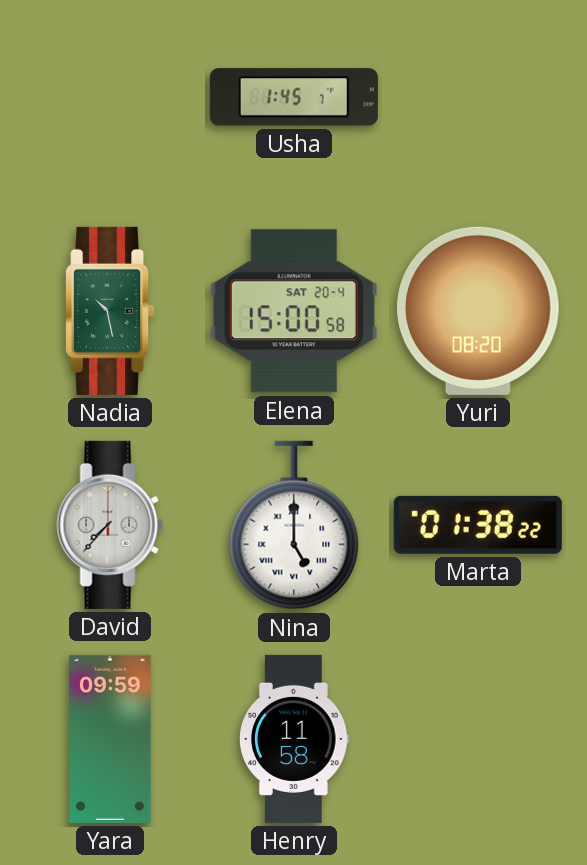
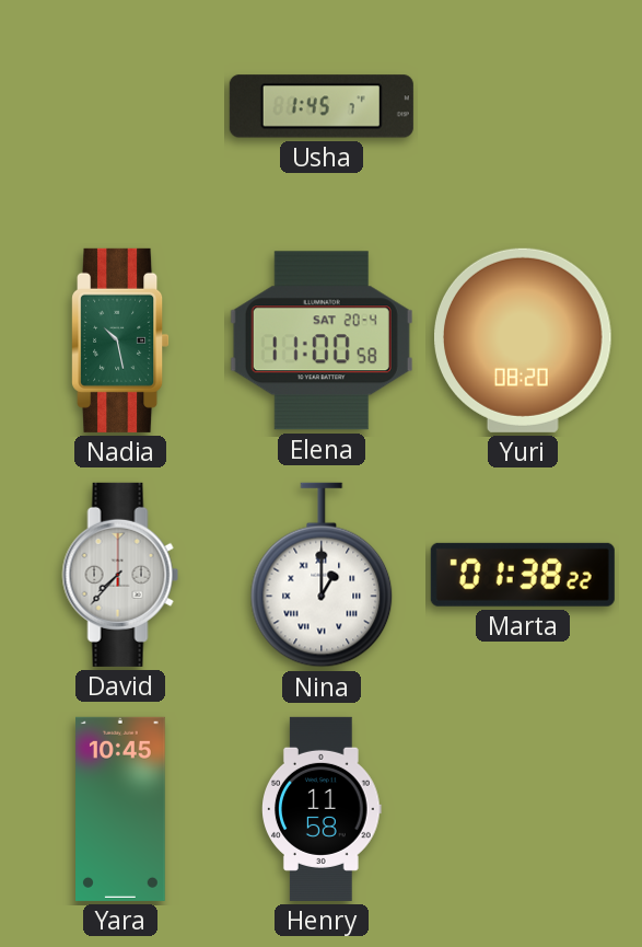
Elena: 15:00 -> 11:00
Nina: 5:00 -> 1:00
Yara: 09:59 -> 10:45
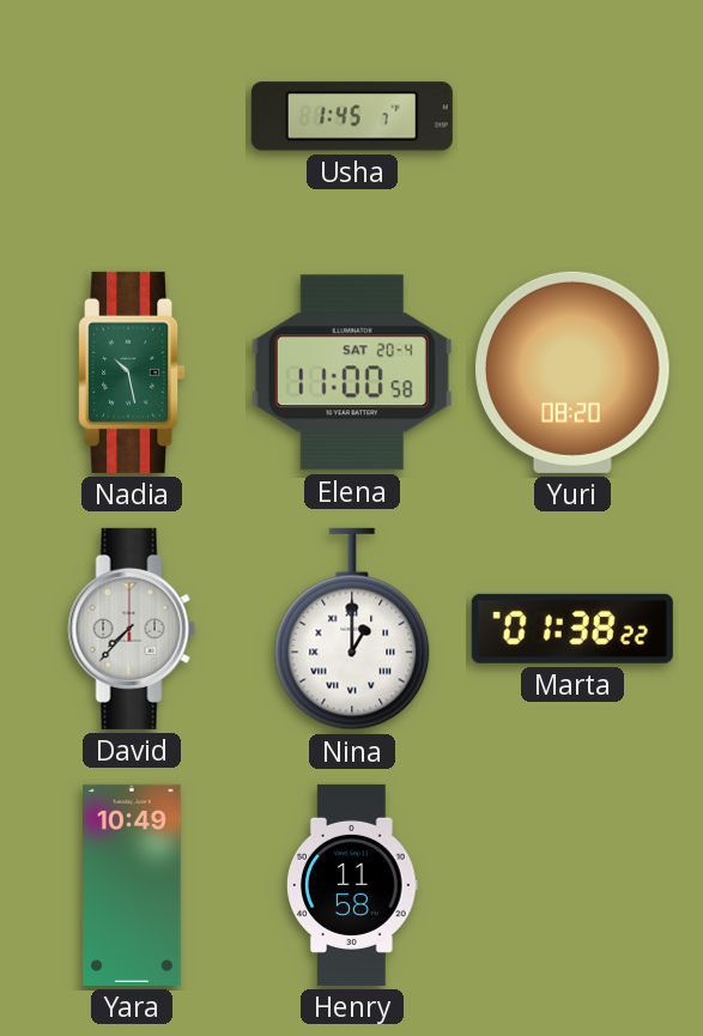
Yara: 10:45 -> 10:49
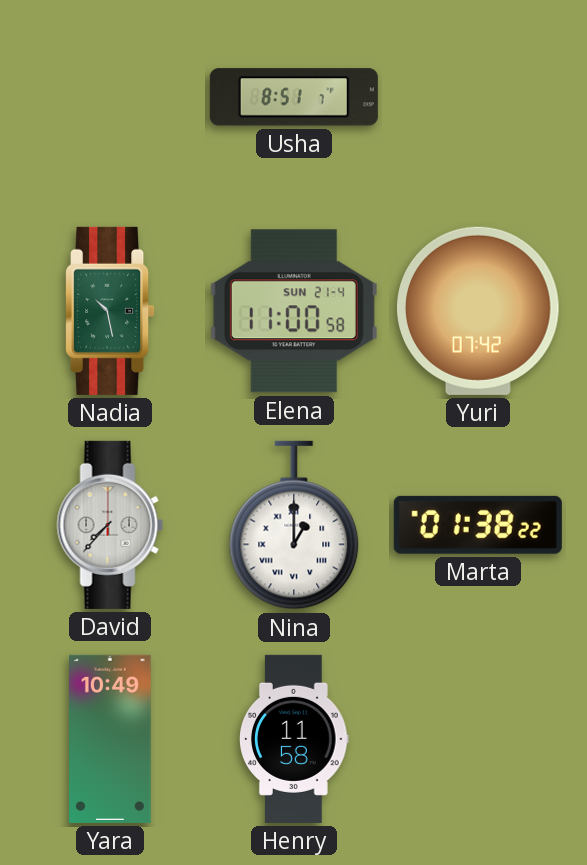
Usha: 1:45 -> 8:51
Elena date: SAT 20-4 -> SUN 21-4
Yuri: 08:20 -> 07:42
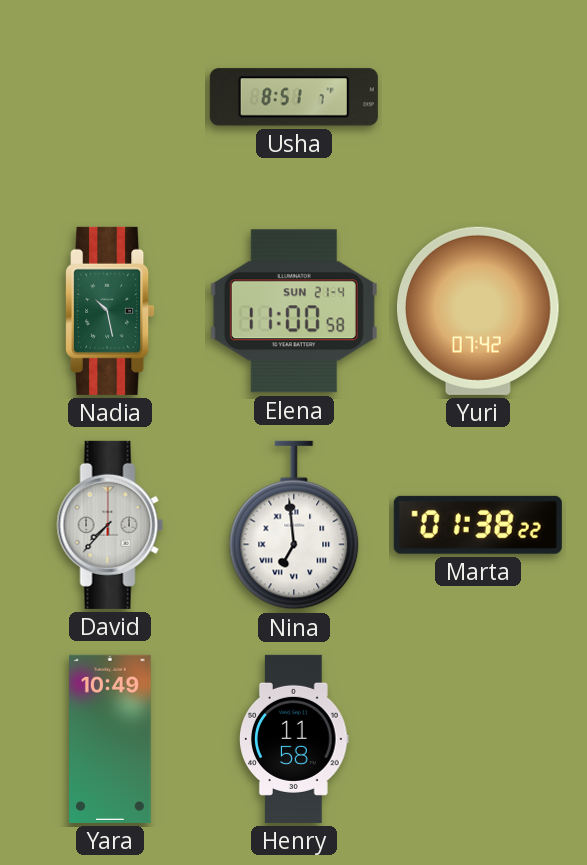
Nina: 1:00 -> 6:59
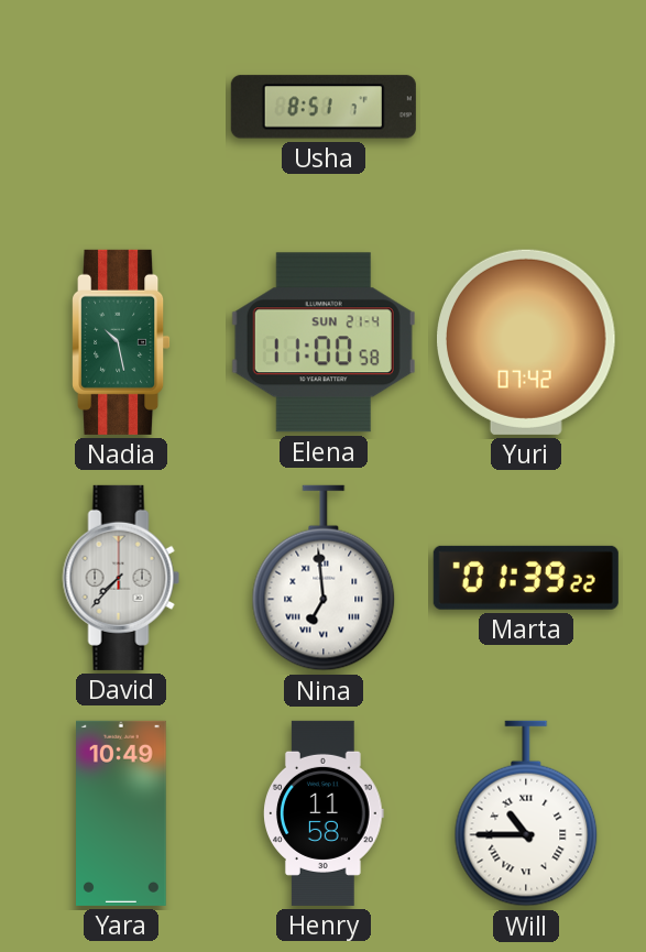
Marta: 01:38 -> 01:39
Will: none -> 10:45
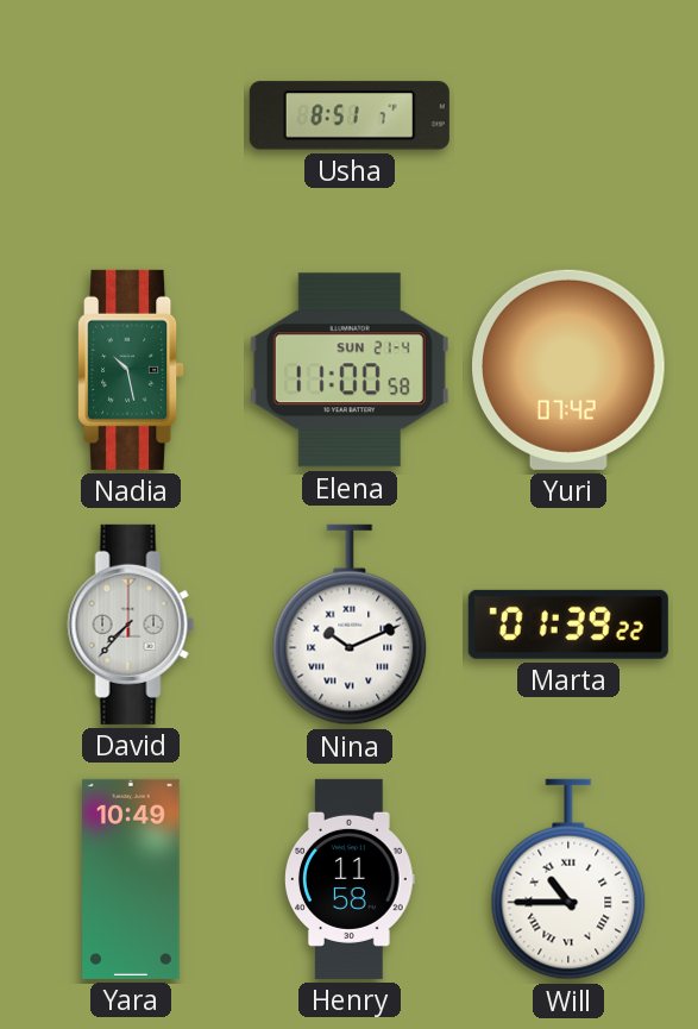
Nina: 6:59 -> 10:11
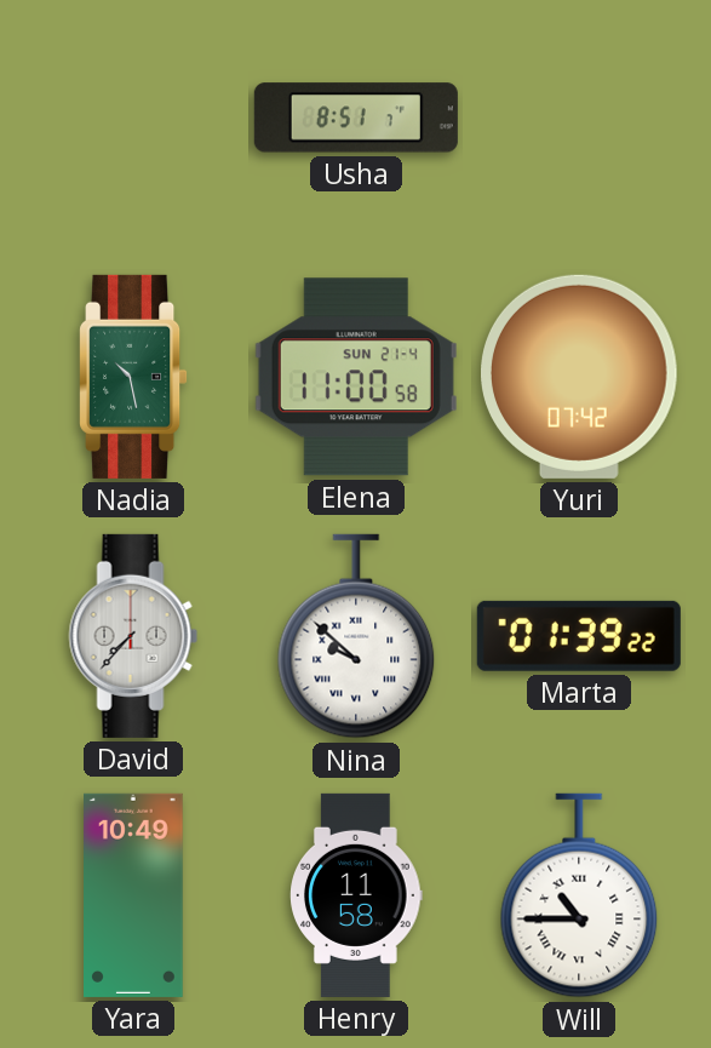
Nina: 10:11 -> 9:52
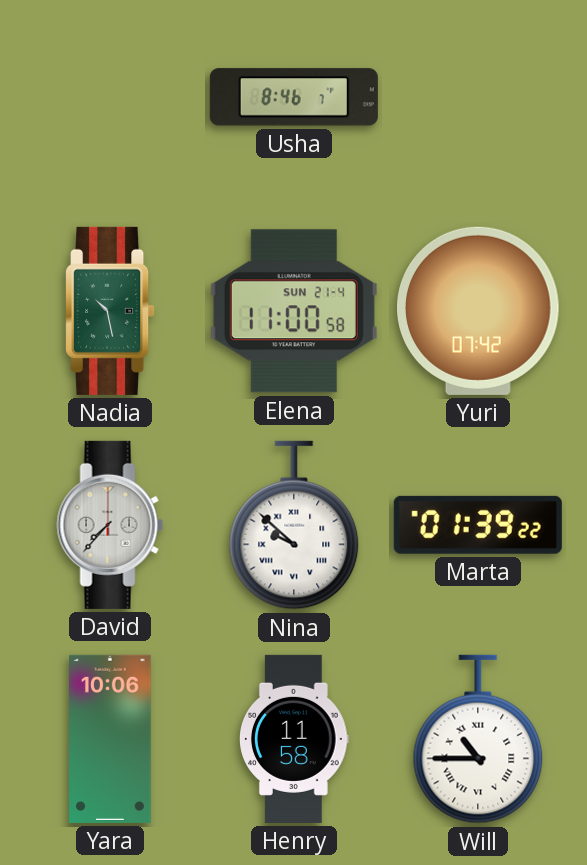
Usha: 8:51 -> 8:46
Yara: 10:49 -> 10:06
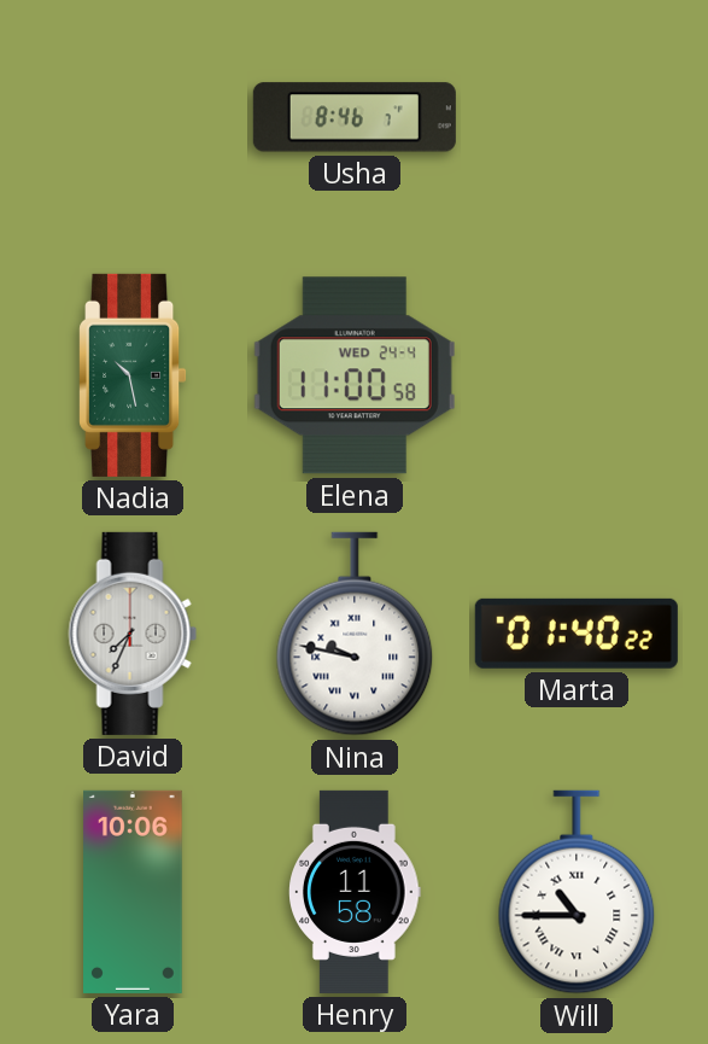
Elena date: SUN 21-4 -> WED 24-4
Yuri: 07:42 -> none
David: 7:37 -> 7:34
Nina: 9:52 -> 9:47
Marta: 01:39 -> 01:40
